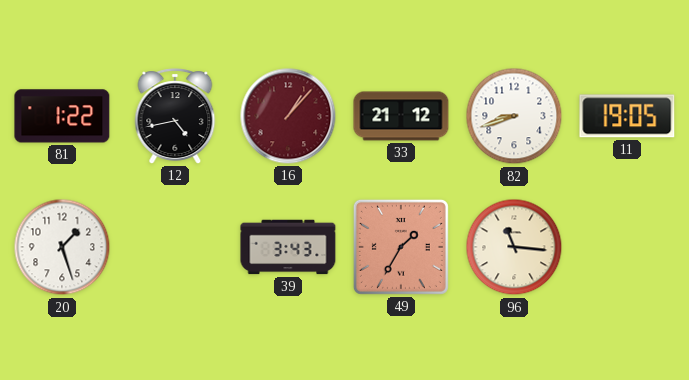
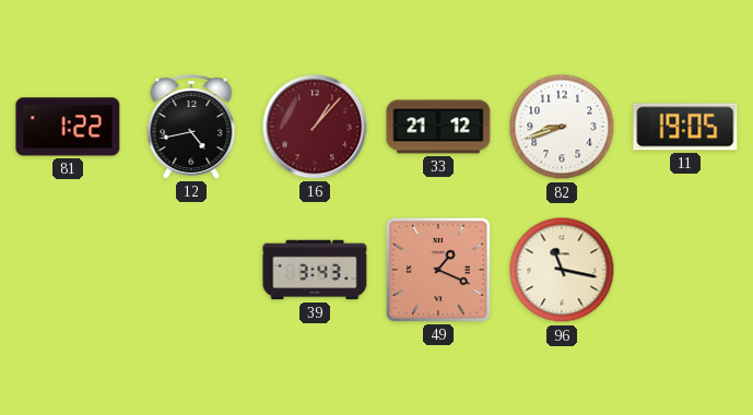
20: 1:27 -> none
49: 1:35 -> 1:19
96: 11:16 -> 11:17
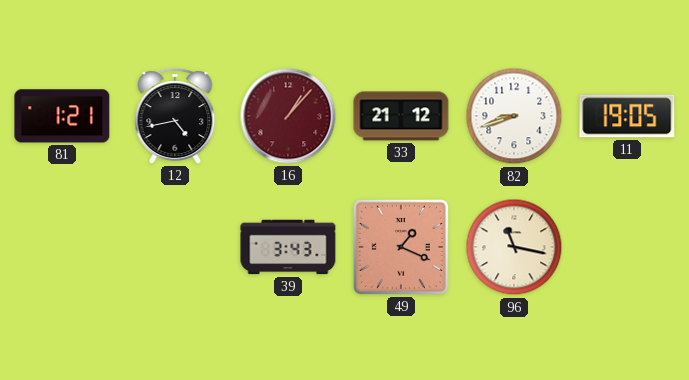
81: 1:22 -> 1:21
